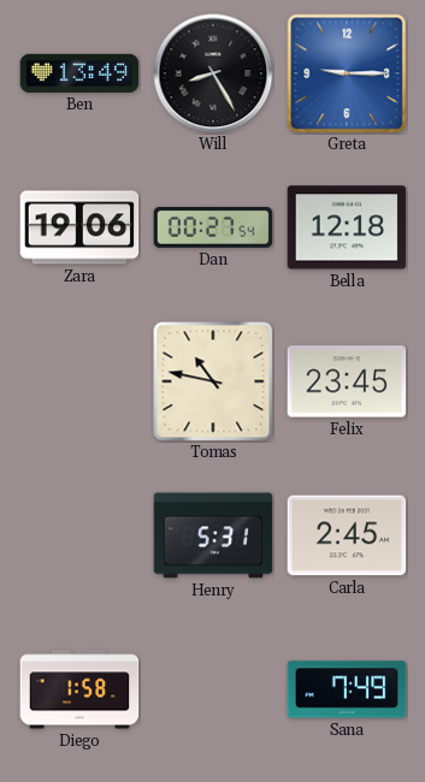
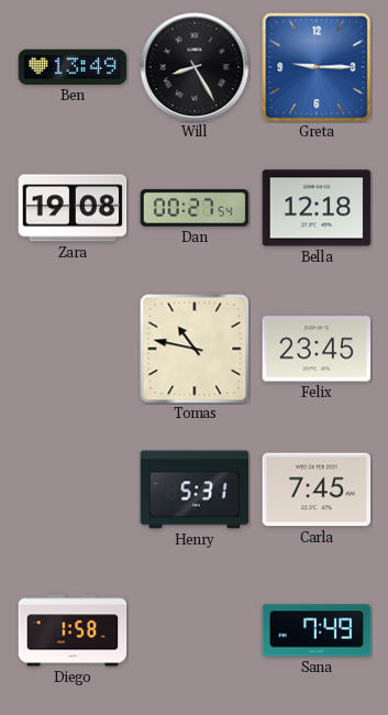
Zara: 19:06 -> 19:08
Carla: 2:45 -> 7:45
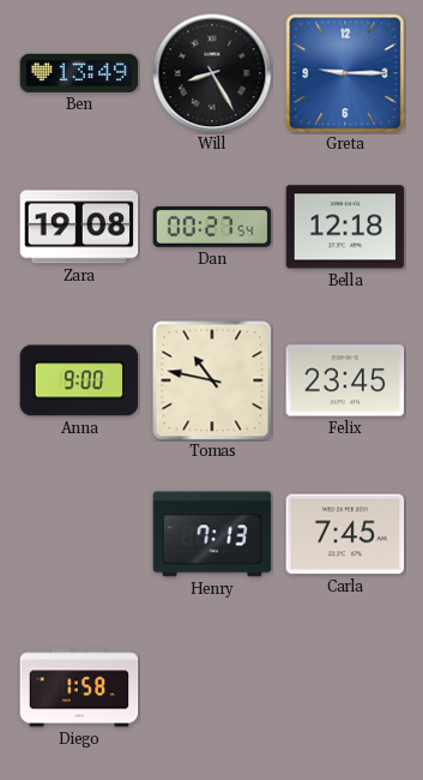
Anna: none -> 9:00
Henry: 5:31 -> 7:13
Sana: 7:49 -> none
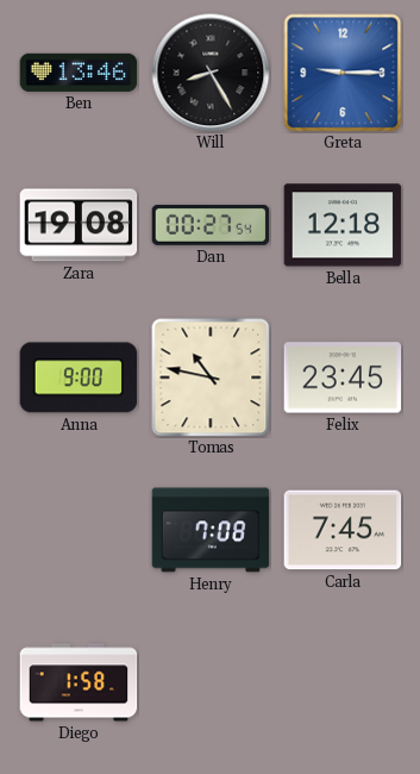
Ben: 13:49 -> 13:46
Henry: 7:13 -> 7:08
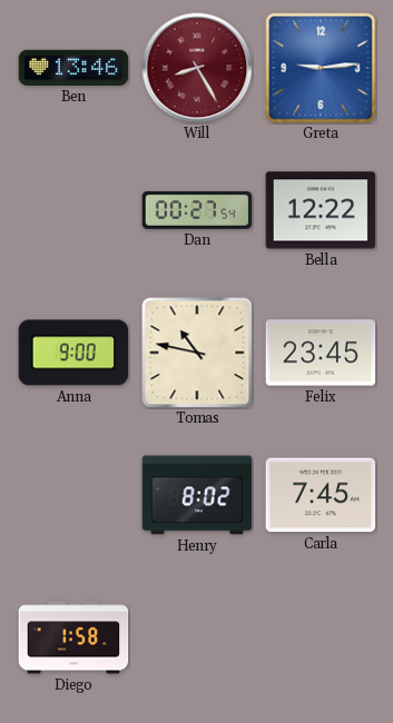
Will dial: black -> burgundy
Greta: 9:15 -> 9:14
Zara: 19:08 -> none
Bella: 12:18 -> 12:22
Henry: 7:08 -> 8:02
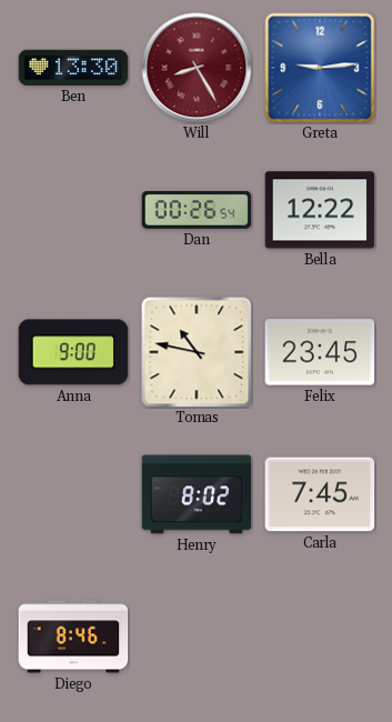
Ben: 13:46 -> 13:30
Dan: 00:27 -> 00:26
Diego: 1:58 -> 8:46
